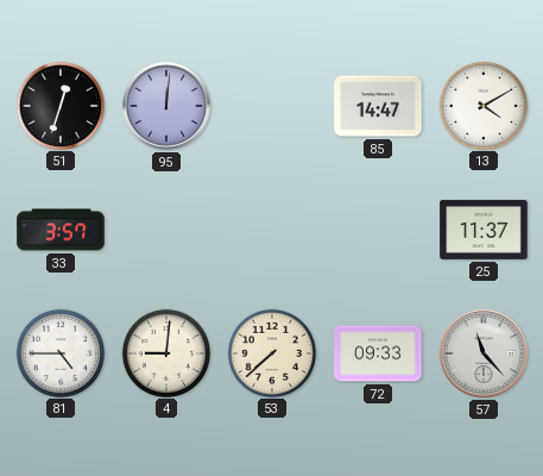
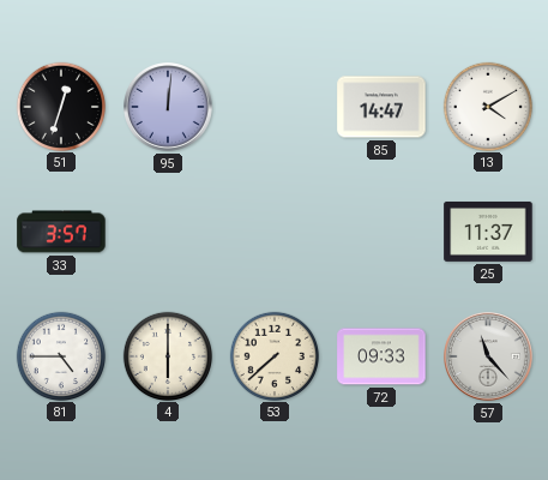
4: 9:01 -> 6:00
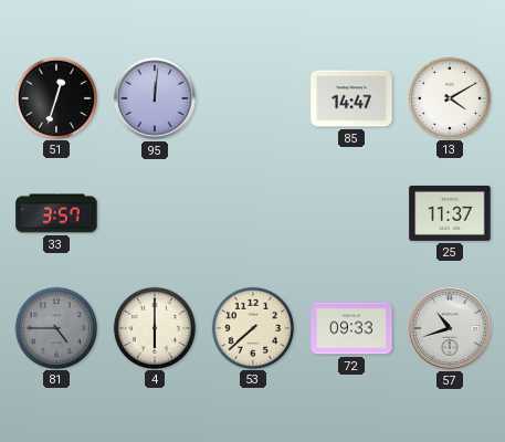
81 dial: white -> grey
57: 11:23 -> 10:42
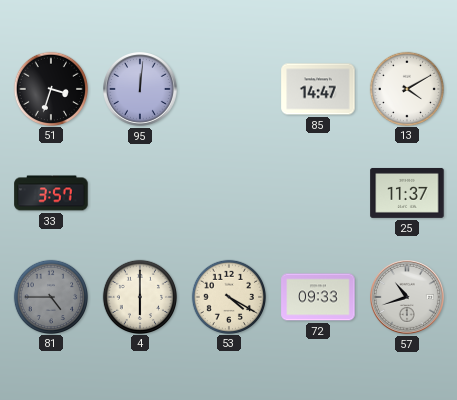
51: 12:33 -> 3:33
53: 7:38 -> 4:20
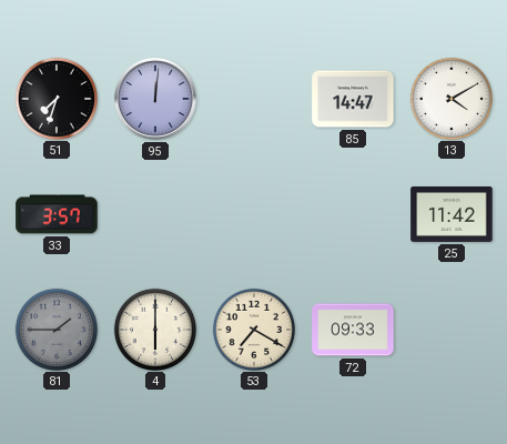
51: 3:33 -> 7:33
25: 11:37 -> 11:42
81: 4:45 -> 1:45
53: 4:20 -> 7:20
57: 10:42 -> none
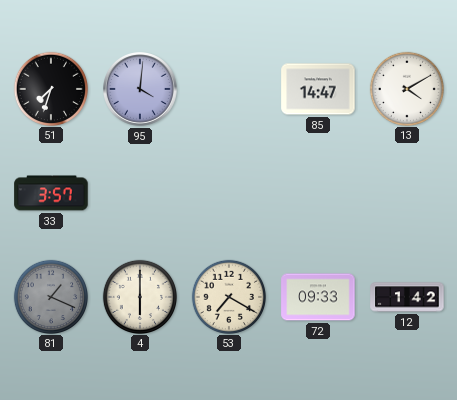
95: 12:01 -> 4:01
25: 11:42 -> none
81: 1:45 -> 1:19
12: none -> 1:42
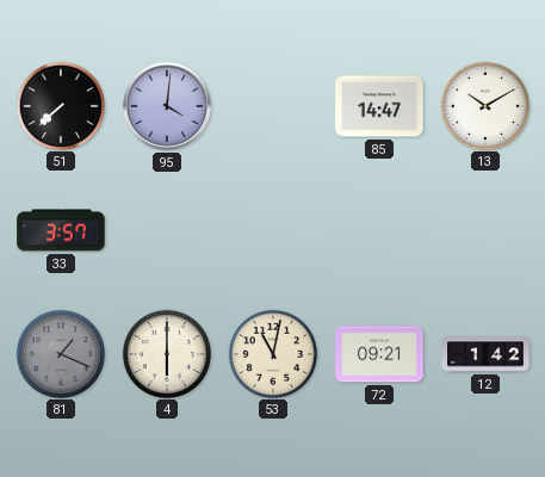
51: 7:33 -> 7:38
13: 4:10 -> 10:10
53: 7:20 -> 11:02
72: 09:33 -> 09:21
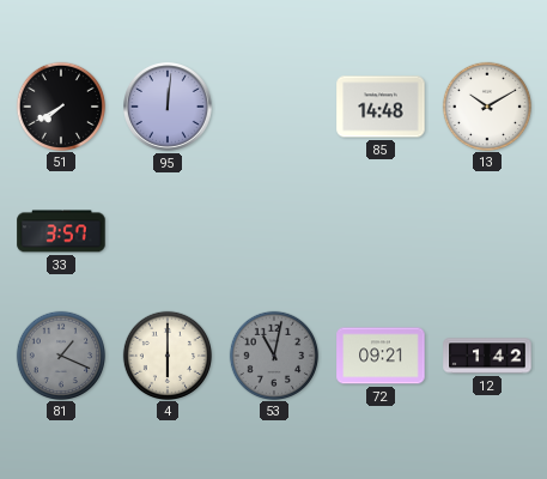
51: 7:38 -> 7:40
95: 4:01 -> 12:01
85: 14:47 -> 14:48
53 dial: cream -> grey
